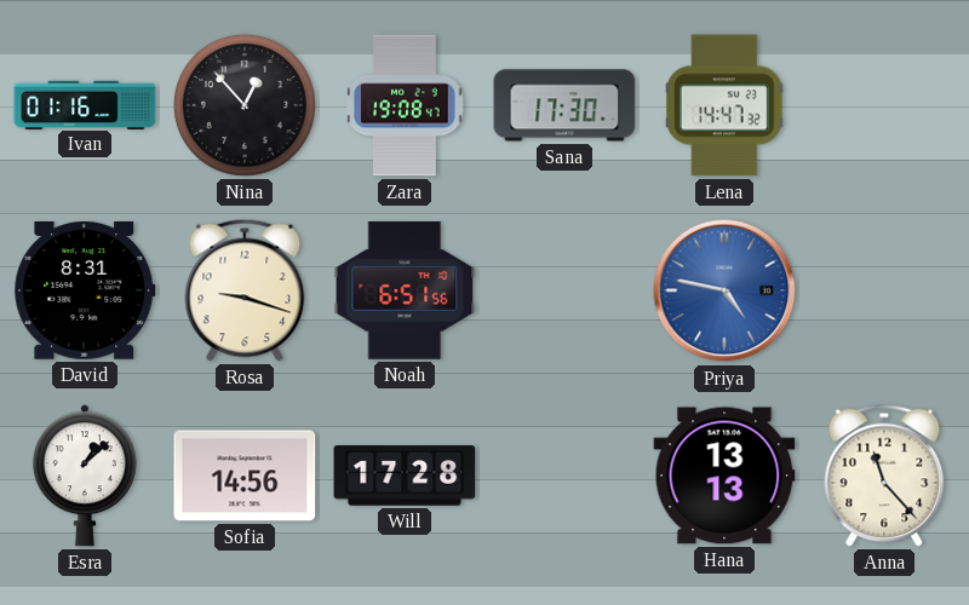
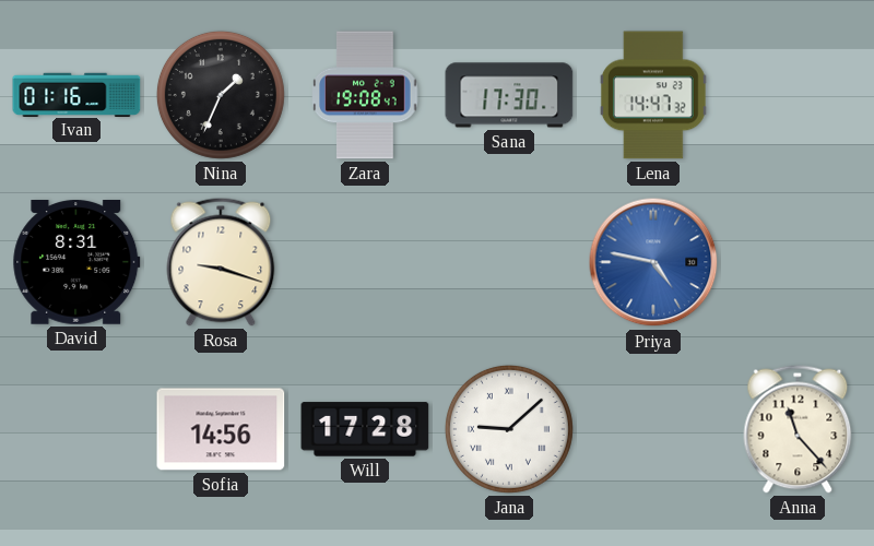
Nina: 12:53 -> 1:34
Noah: 6:51 -> none
Esra: 1:08 -> none
Jana: none -> 9:08
Hana: 13:13 -> none
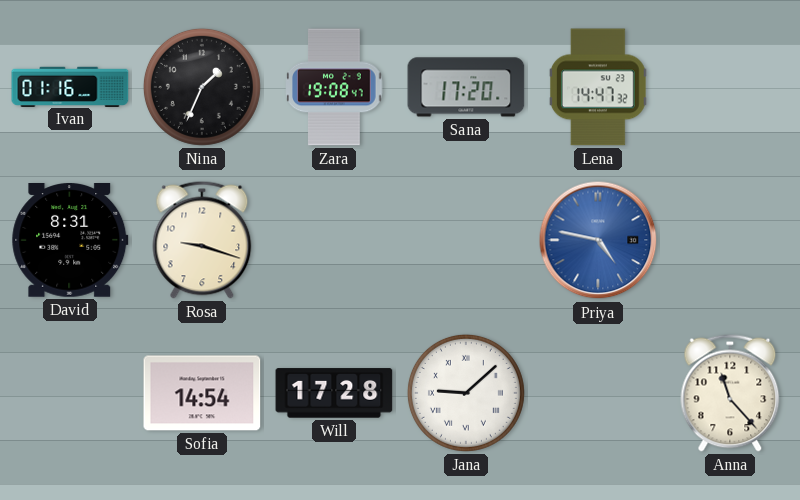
Sana: 17:30 -> 17:20
Sofia: 14:56 -> 14:54
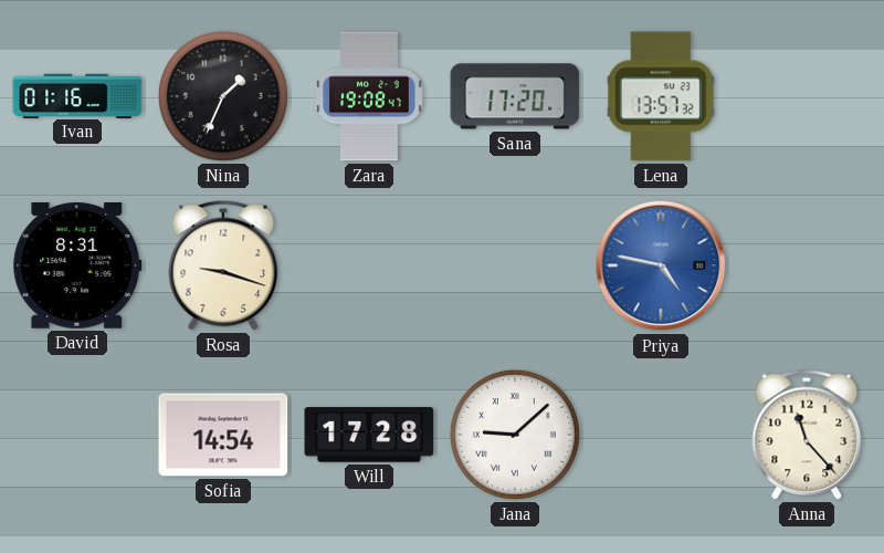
Lena: 14:47 -> 13:57
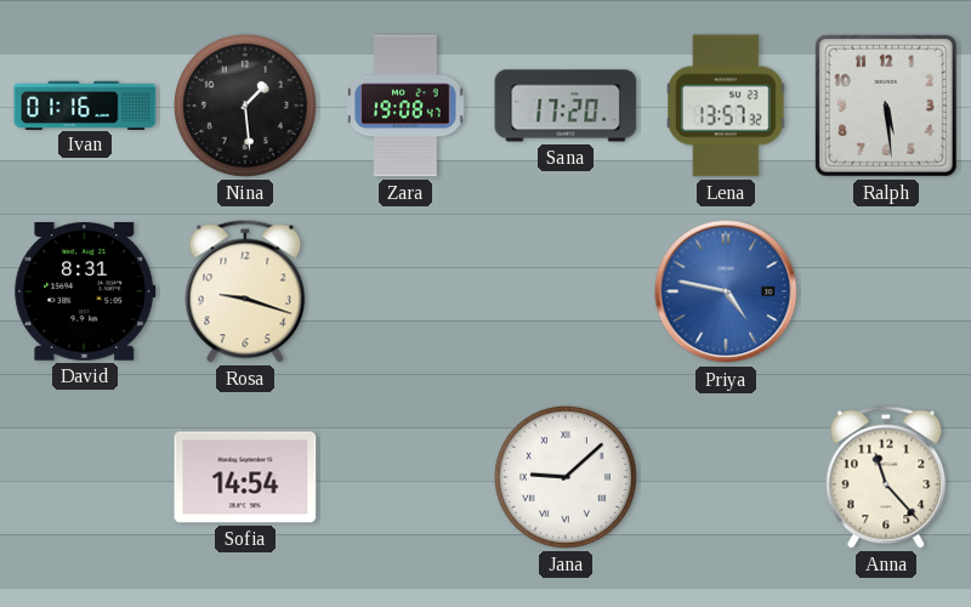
Nina: 1:34 -> 1:29
Ralph: none -> 5:29
Will: 17:28 -> none
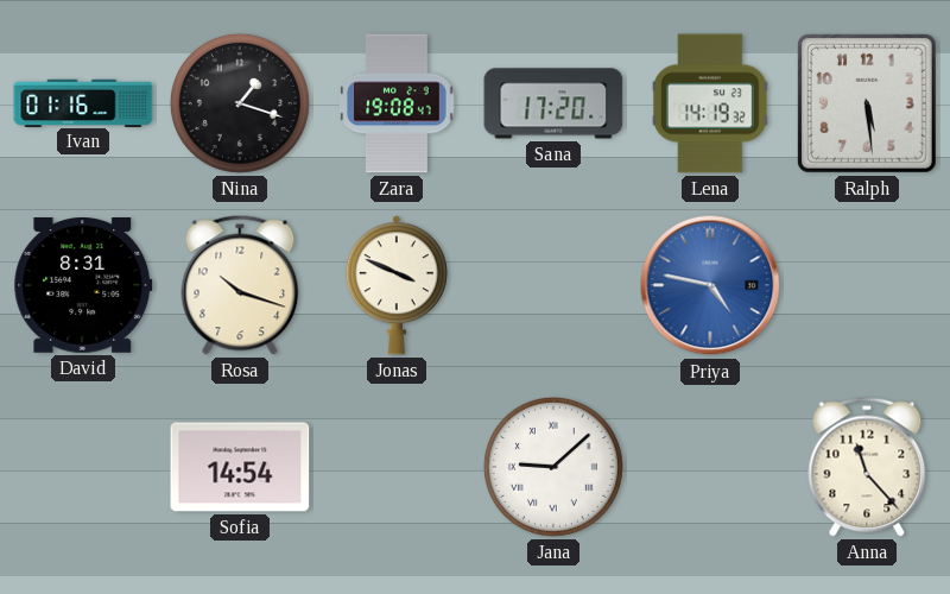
Nina: 1:29 -> 1:18
Lena: 13:57 -> 14:19
Rosa: 9:18 -> 10:18
Jonas: none -> 3:49
